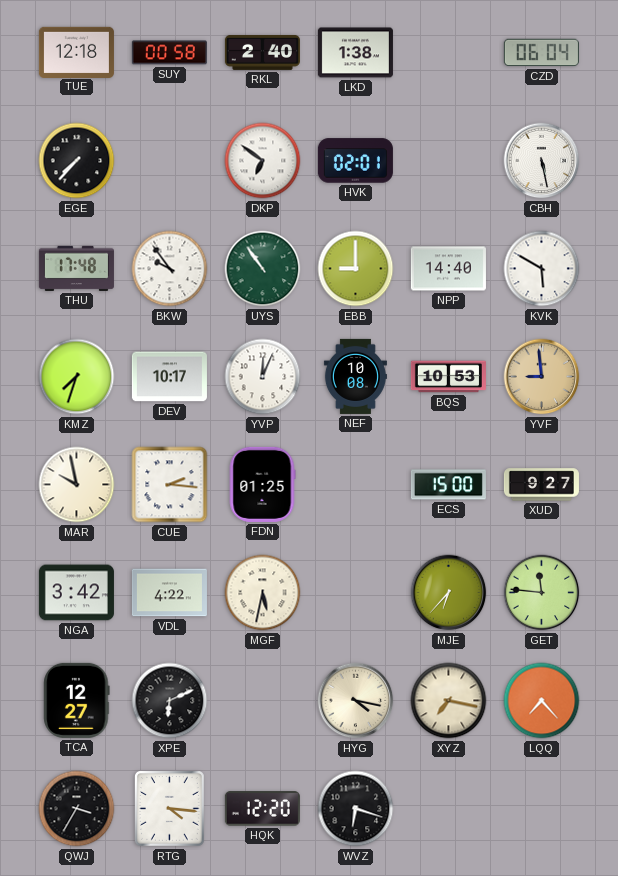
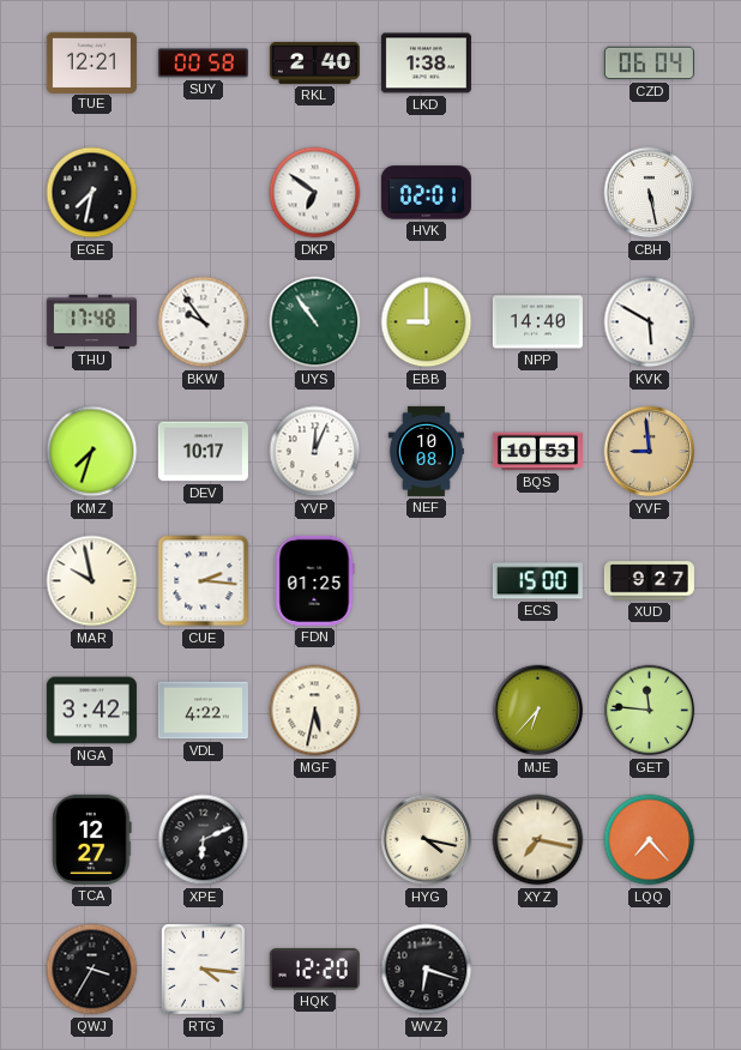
TUE: 12:18 -> 12:21
EGE: 7:37 -> 7:32
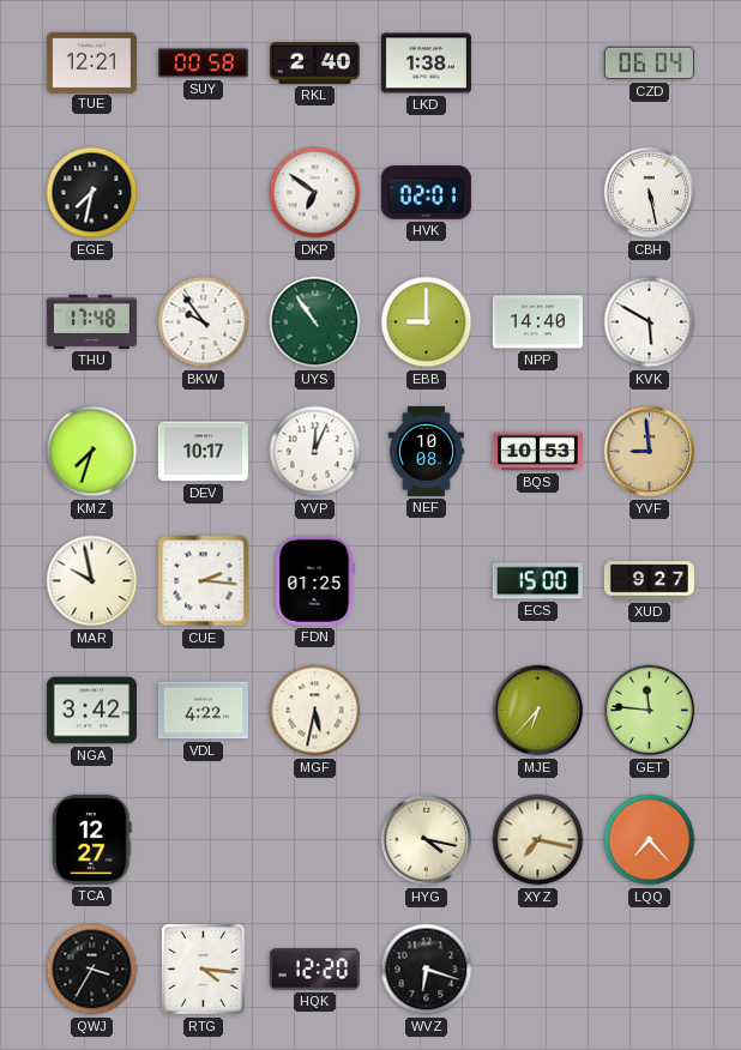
XPE: 6:11 -> none
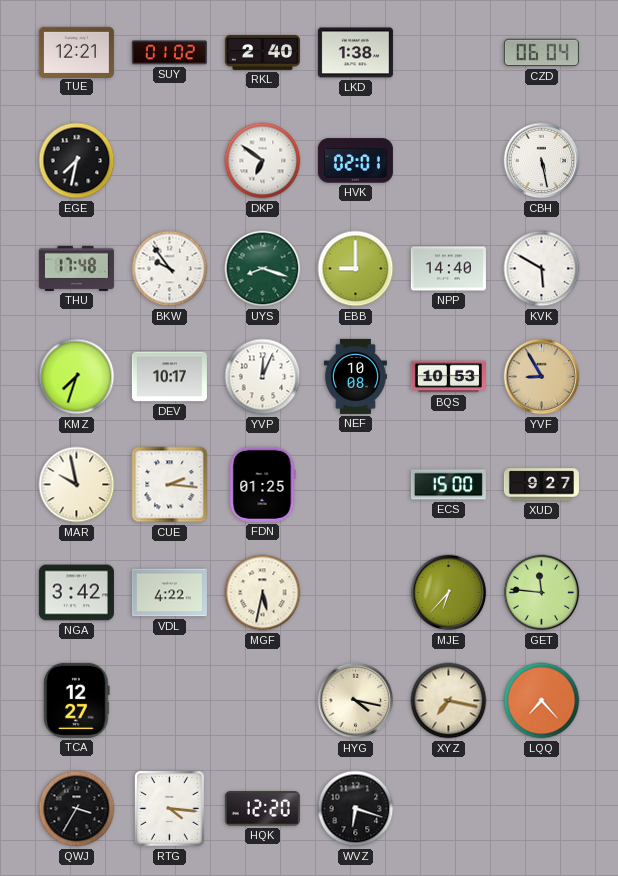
SUY: 00:58 -> 01:02
UYS: 10:54 -> 8:18
YVF: 8:59 -> 8:55
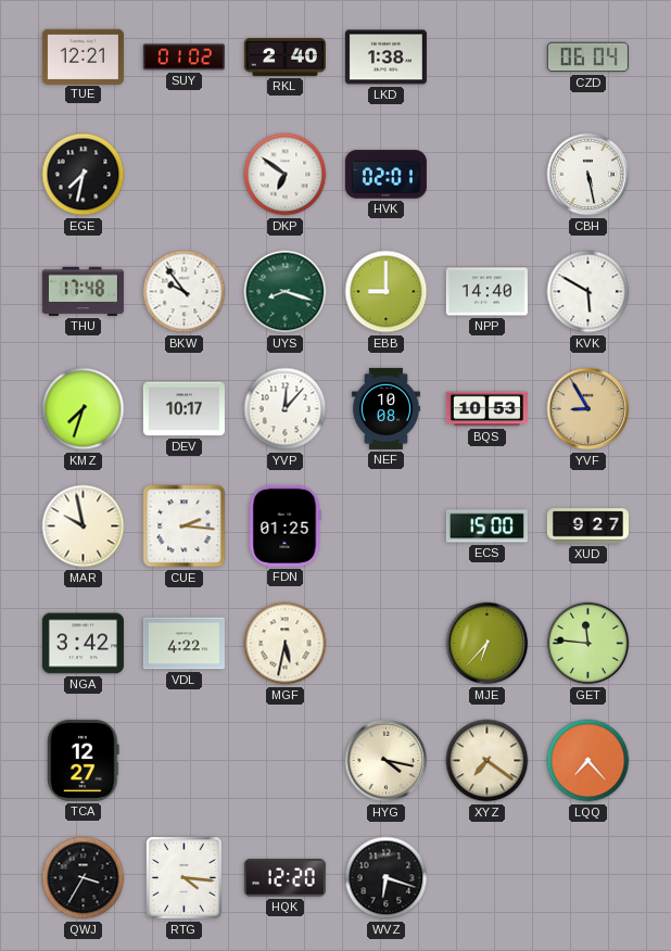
YVP: 12:04 -> 12:07
XYZ: 7:17 -> 7:21
